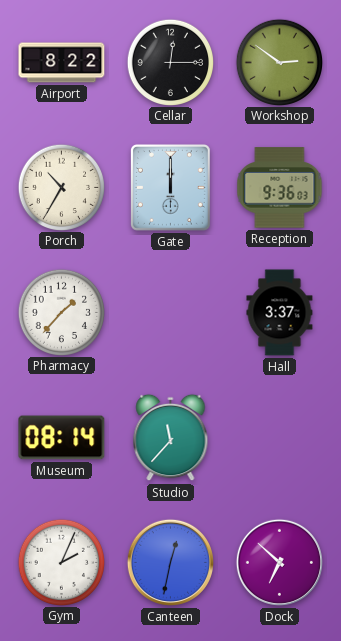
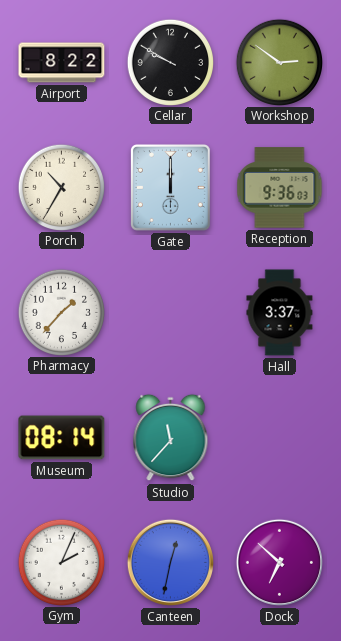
Cellar: 12:15 -> 9:50
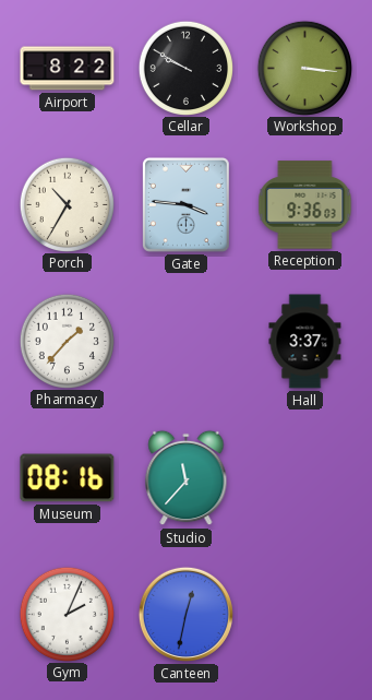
Workshop: 2:51 -> 3:16
Gate: 12:00 -> 3:46
Museum: 08:14 -> 08:16
Dock: 6:52 -> none
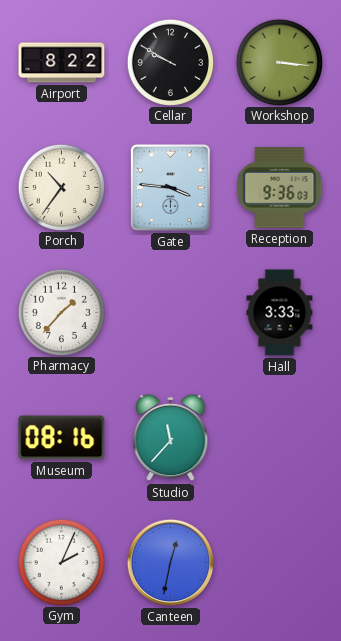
Porch: 10:35 -> 10:36
Hall: 3:37 -> 3:33
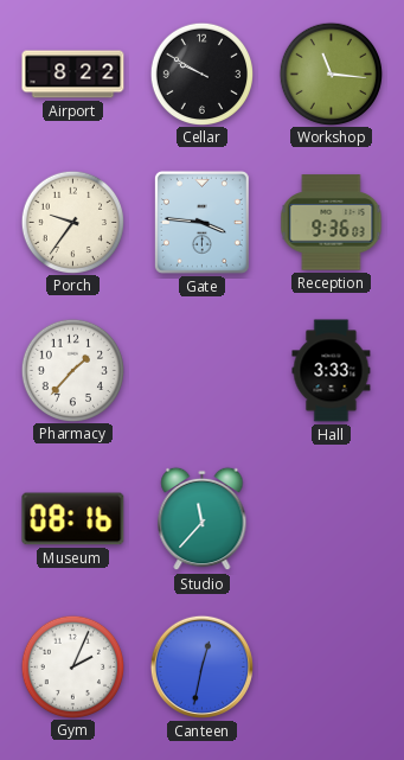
Workshop: 3:16 -> 11:16
Porch: 10:36 -> 9:36
